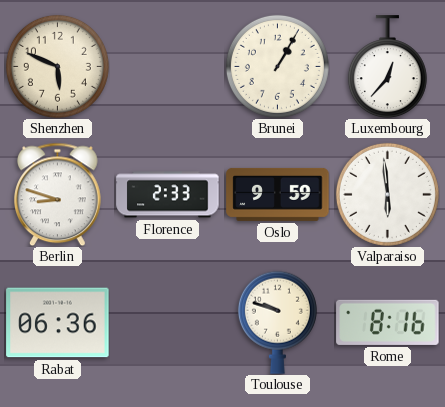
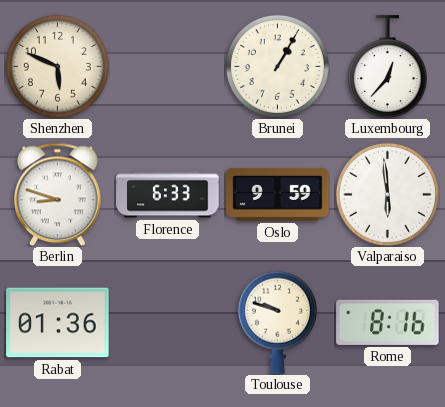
Florence: 2:33 -> 6:33
Rabat: 06:36 -> 01:36
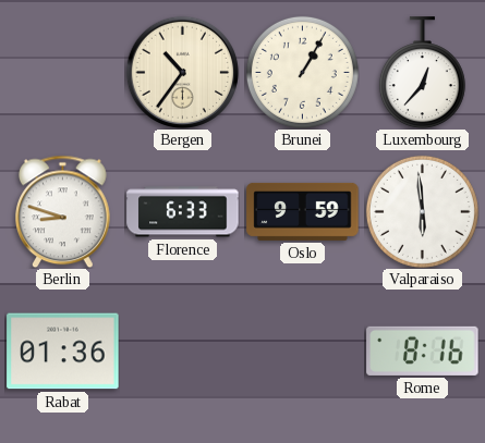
Shenzhen: 5:49 -> none
Bergen: none -> 10:36
Toulouse: 9:48 -> none
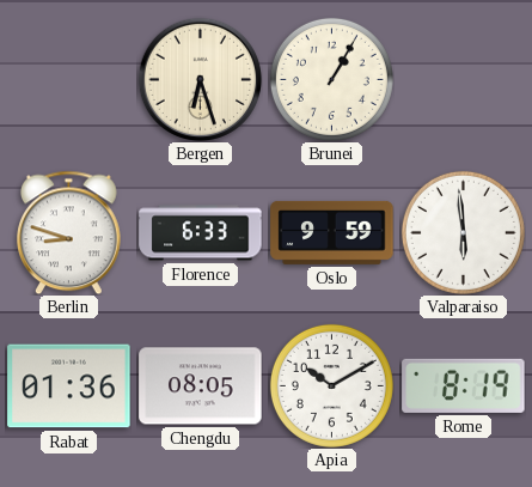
Bergen: 10:36 -> 6:27
Luxembourg: 12:37 -> none
Chengdu: none -> 08:05
Apia: none -> 10:10
Rome: 8:16 -> 8:19
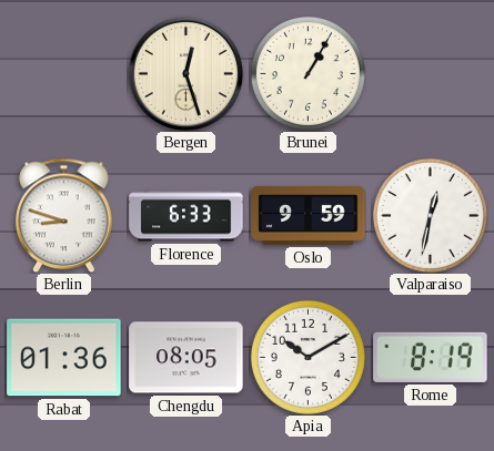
Bergen: 6:27 -> 12:27
Valparaiso: 5:59 -> 12:32
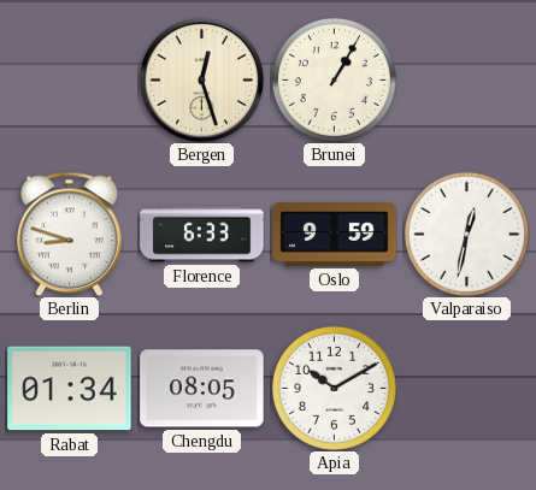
Rabat: 01:36 -> 01:34
Rome: 8:19 -> none
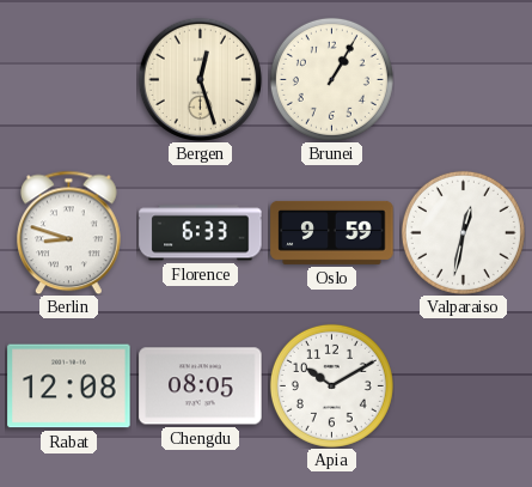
Rabat: 01:34 -> 12:08
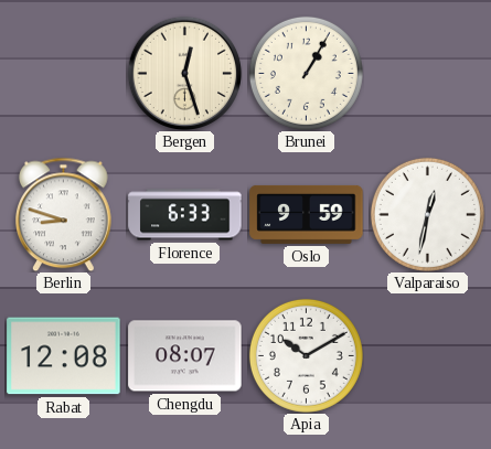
Chengdu: 08:05 -> 08:07
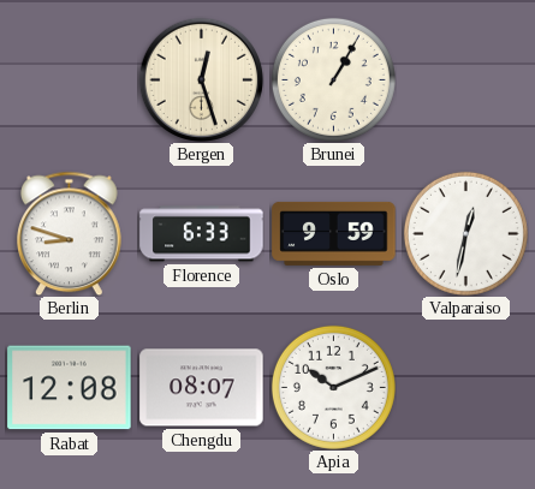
Apia: 10:10 -> 10:11
